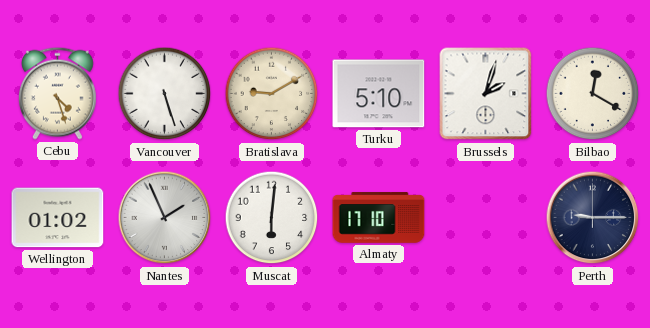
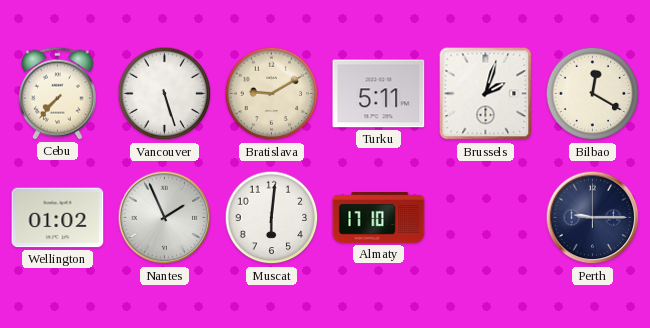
Cebu: 4:27 -> 7:37
Turku: 5:10 -> 5:11
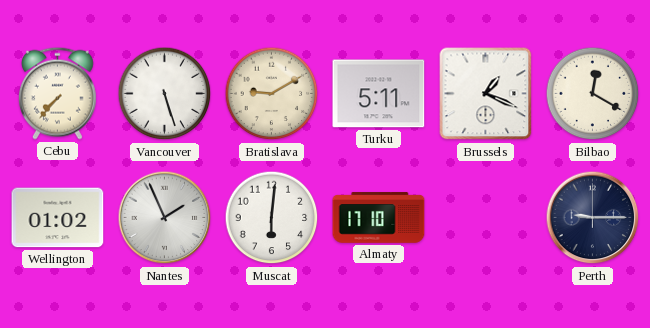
Brussels: 2:03 -> 1:19
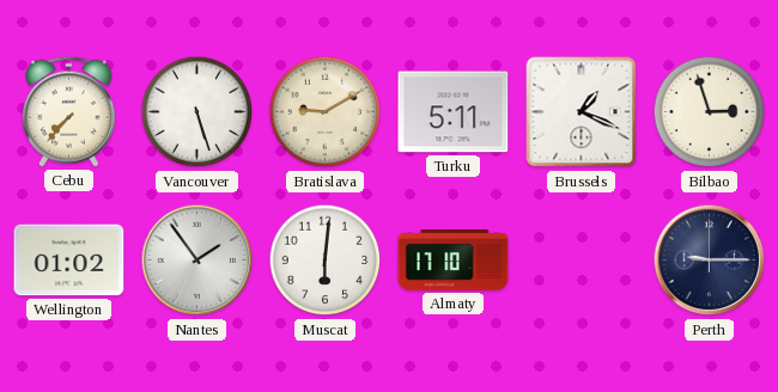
Bilbao: 12:20 -> 2:57
Nantes: 1:56 -> 1:54
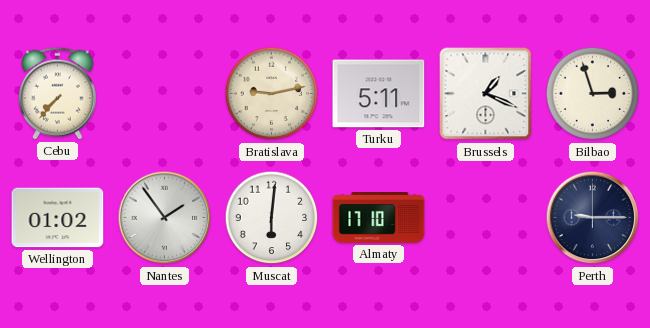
Vancouver: 5:27 -> none
Bratislava: 9:10 -> 9:13
